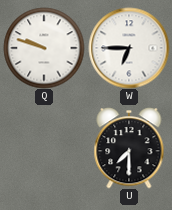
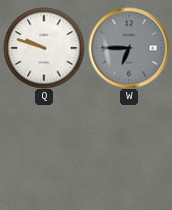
W dial: white -> grey
U: 7:30 -> none
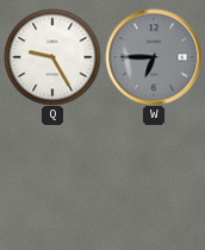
Q: 9:48 -> 9:25
